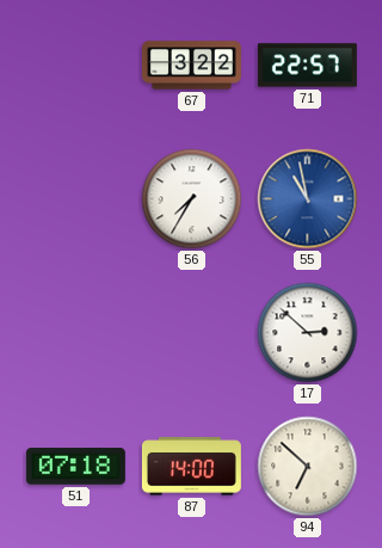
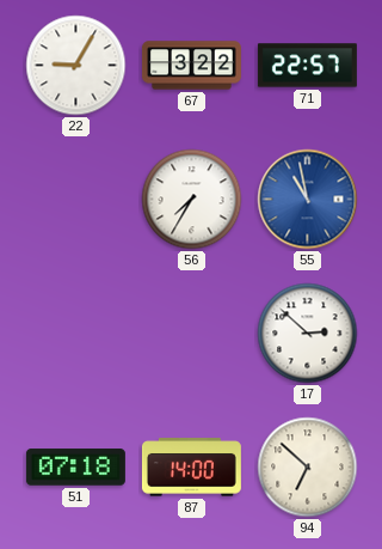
22: none -> 9:05
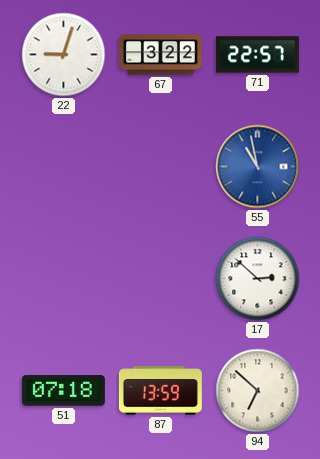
22: 9:05 -> 9:03
56: 7:35 -> none
87: 14:00 -> 13:59
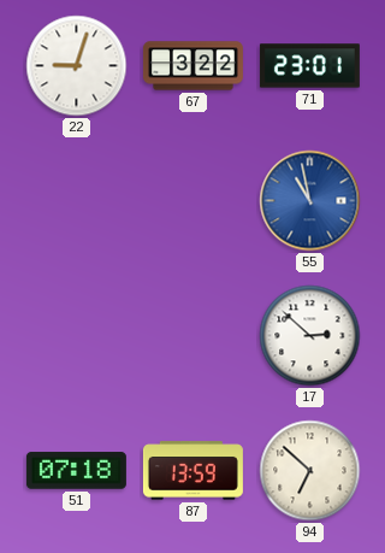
71: 22:57 -> 23:01
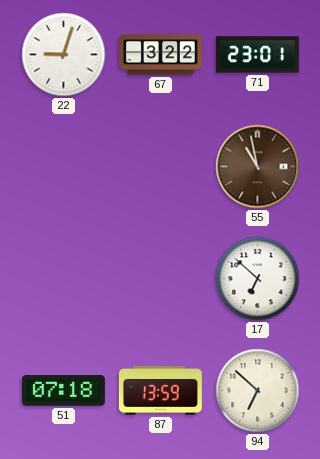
55 dial: blue -> brown
17: 2:52 -> 6:52
